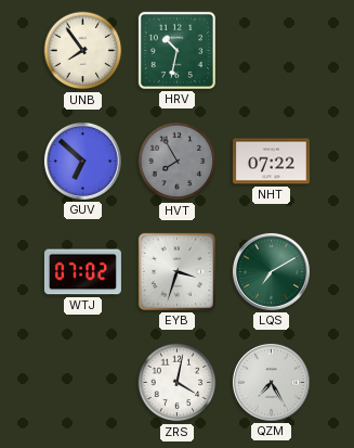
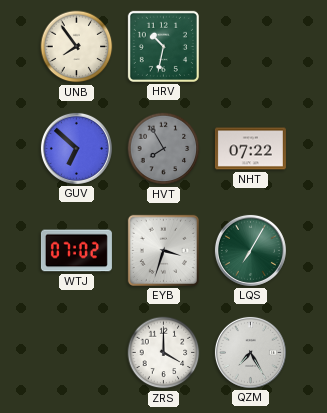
LQS: 7:10 -> 7:05
ZRS: 4:02 -> 4:00
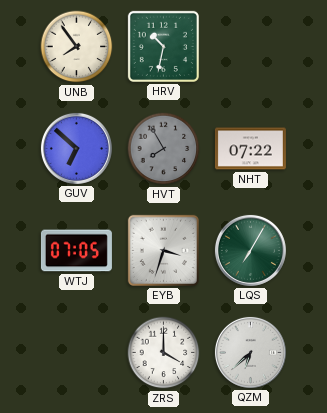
WTJ: 07:02 -> 07:05
QZM: 7:25 -> 6:38
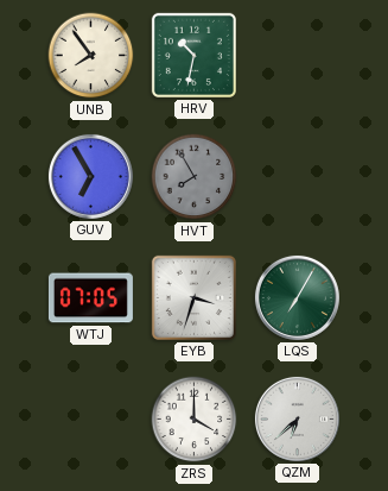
GUV: 6:52 -> 6:55
NHT: 07:22 -> none
